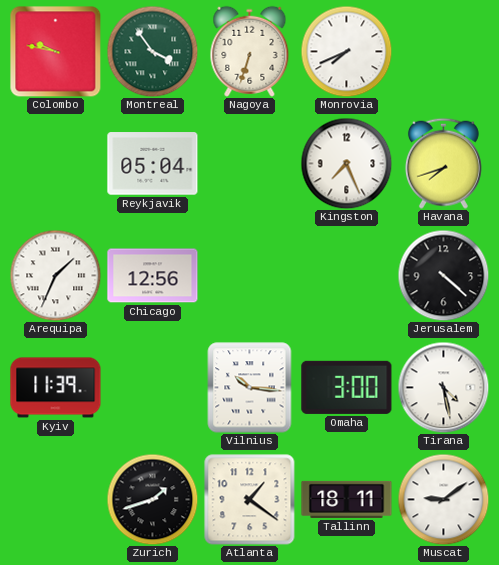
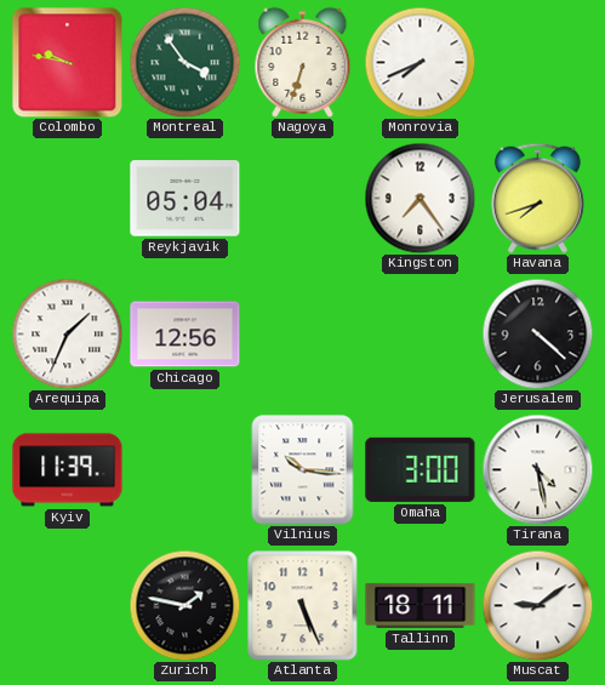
Kingston: 7:26 -> 7:24
Zurich: 1:42 -> 1:47
Atlanta: 1:21 -> 5:26
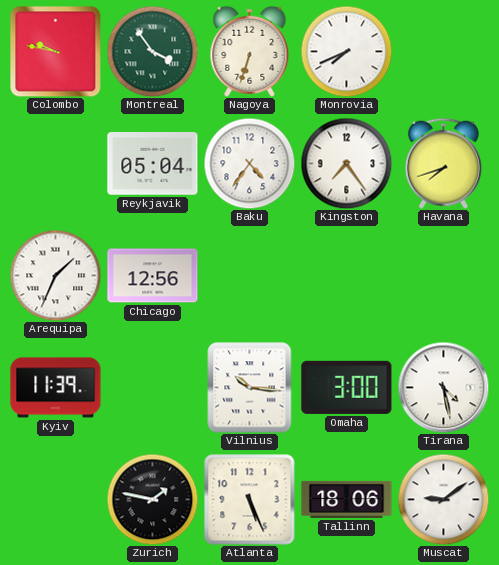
Baku: none -> 4:36
Jerusalem: 4:22 -> none
Tallinn: 18:11 -> 18:06
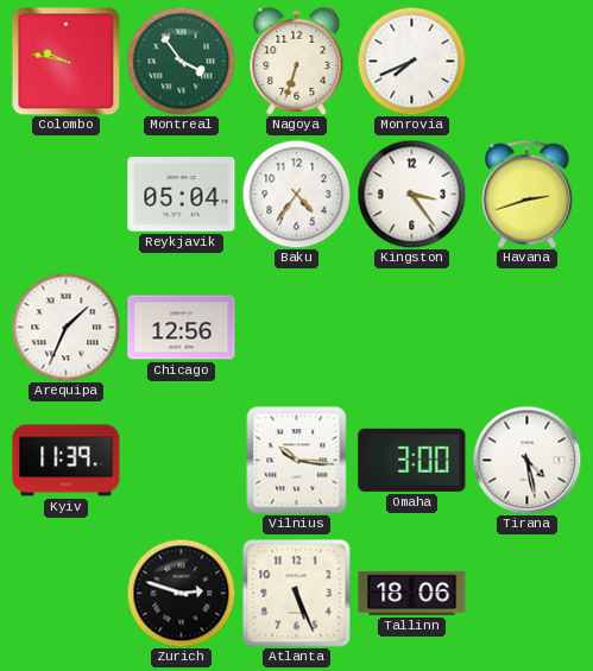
Kingston: 7:24 -> 3:24
Havana: 7:42 -> 2:42
Zurich: 1:47 -> 2:48
Muscat: 9:09 -> none
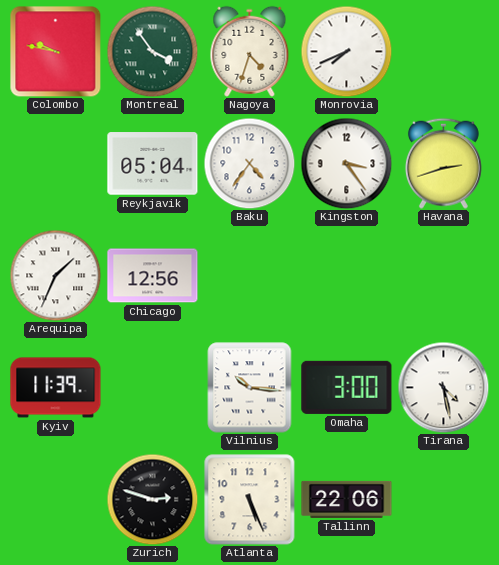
Nagoya: 6:33 -> 4:33
Tallinn: 18:06 -> 22:06
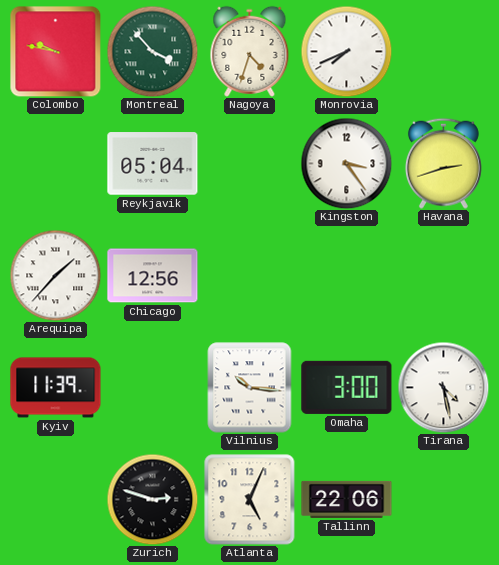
Montreal: 3:54 -> 3:53
Baku: 4:36 -> none
Arequipa: 1:34 -> 1:37
Atlanta: 5:26 -> 5:04
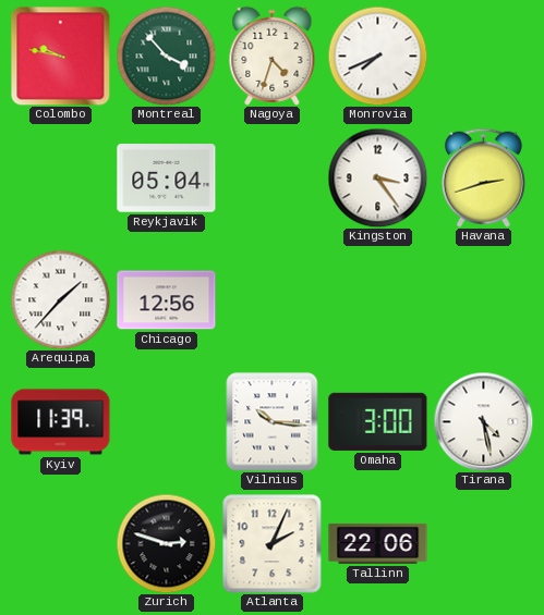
Atlanta: 5:04 -> 2:04
